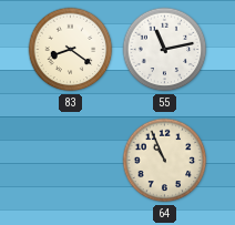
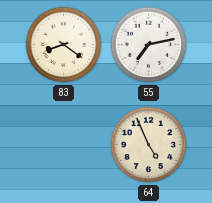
55: 11:13 -> 7:13
64: 10:56 -> 4:56
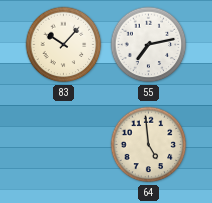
83: 8:21 -> 10:07
64: 4:56 -> 4:59
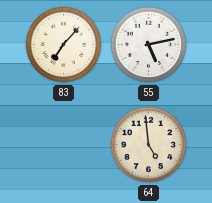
83: 10:07 -> 7:07
55: 7:13 -> 5:13
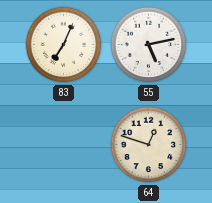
83: 7:07 -> 7:04
64: 4:59 -> 12:48
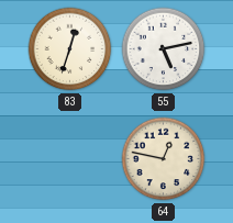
83: 7:04 -> 12:33
64: 12:48 -> 12:47
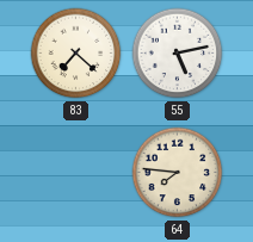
83: 12:33 -> 7:22
64: 12:47 -> 7:46
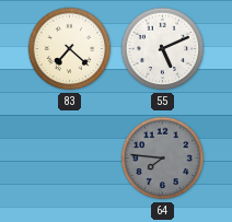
55: 5:13 -> 5:11
64 dial: cream -> grey
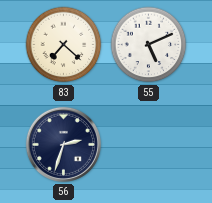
56: none -> 2:33
64: 7:46 -> none
